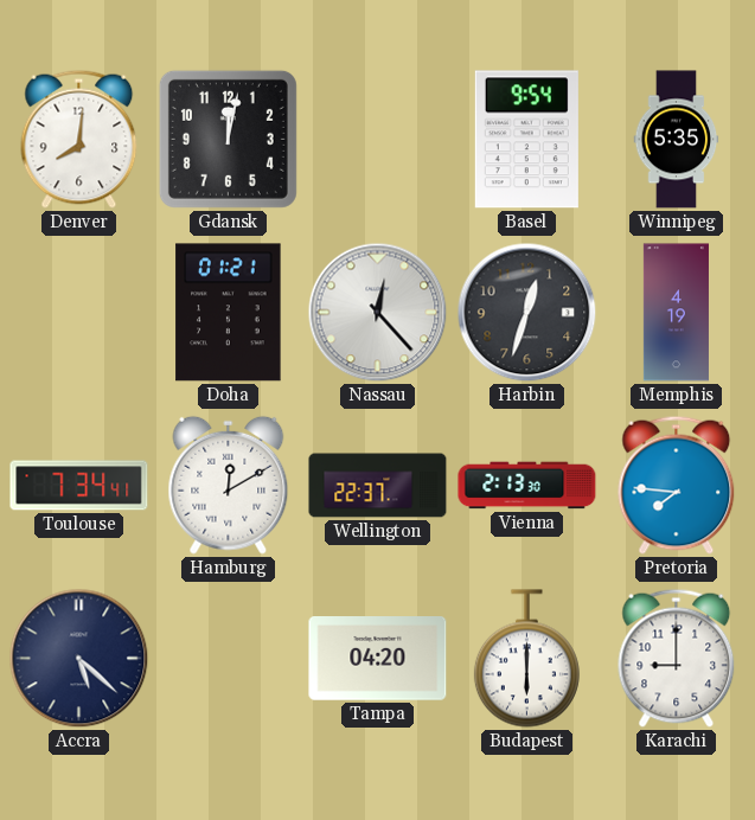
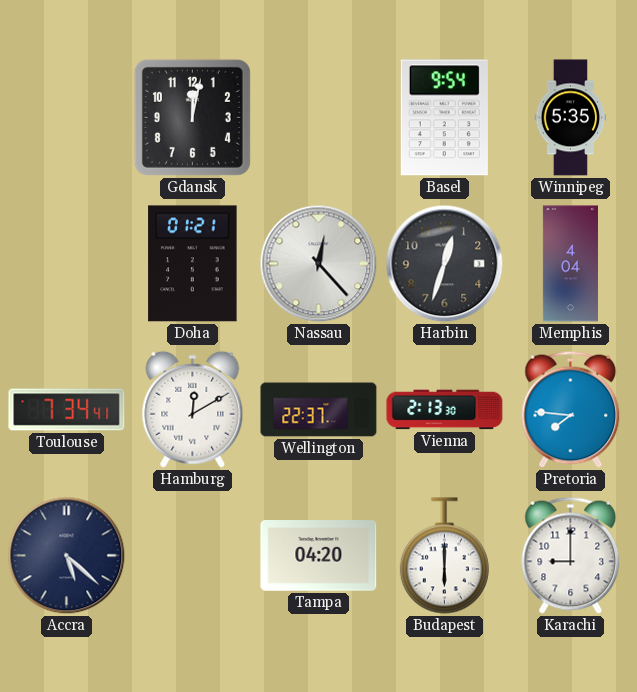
Denver: 8:01 -> none
Memphis: 4:19 -> 4:04
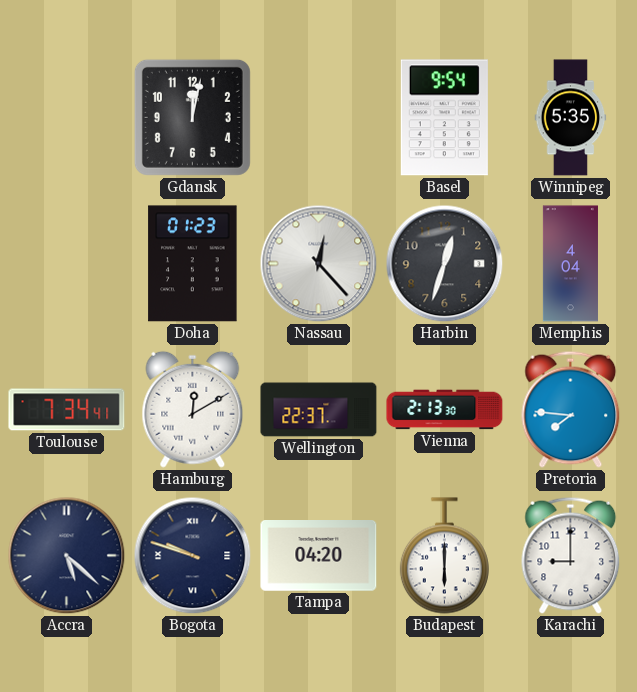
Doha: 01:21 -> 01:23
Bogota: none -> 9:48
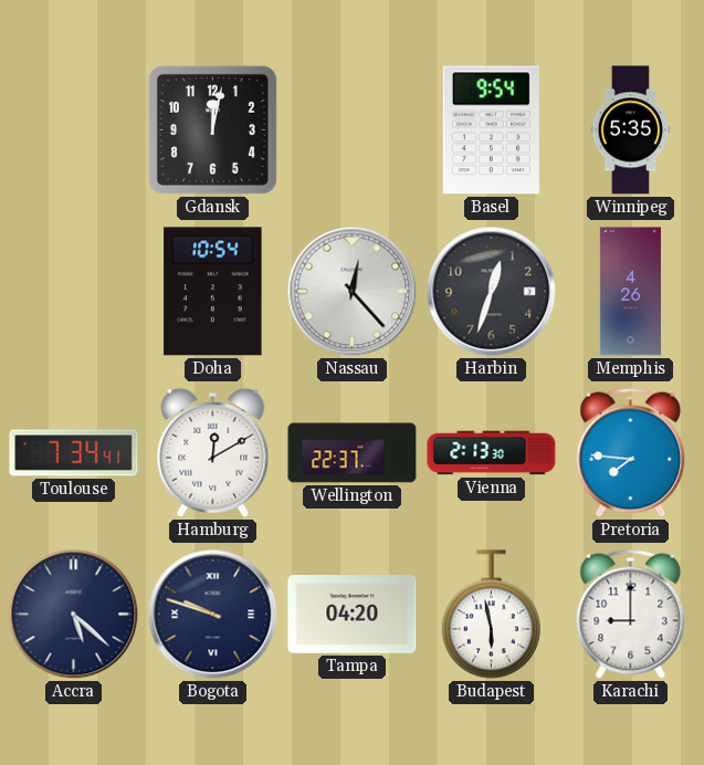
Doha: 01:23 -> 10:54
Memphis: 4:04 -> 4:26
Budapest: 6:00 -> 5:58
